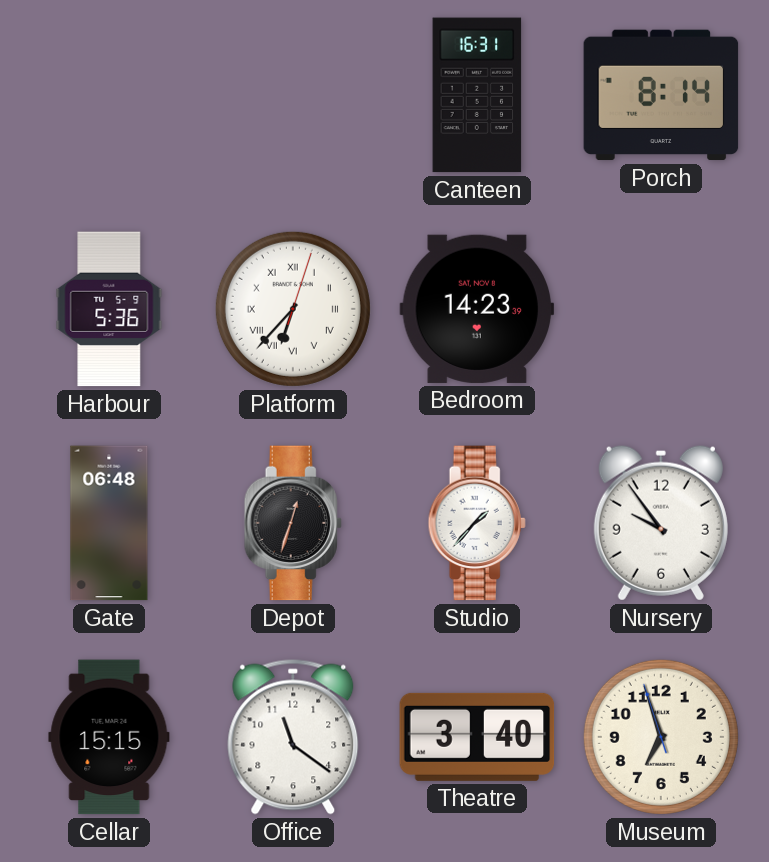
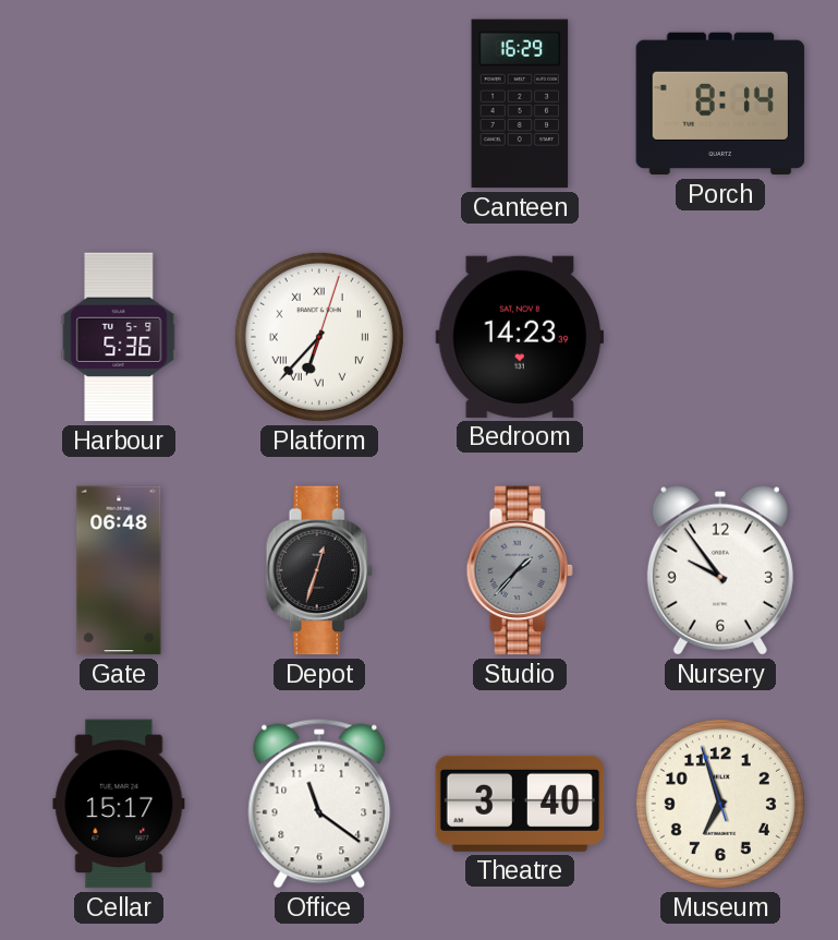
Canteen: 16:31 -> 16:29
Studio dial: white -> grey
Cellar: 15:15 -> 15:17
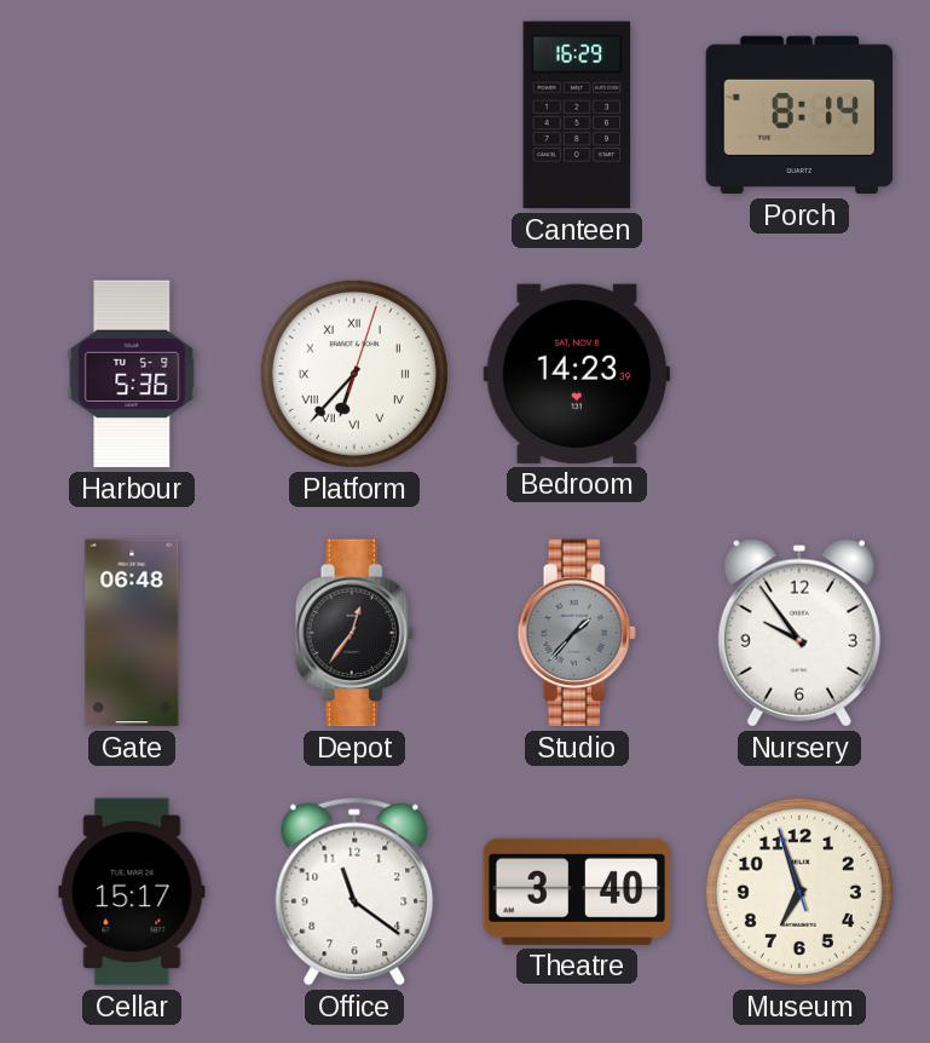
Depot: 12:33 -> 12:36
